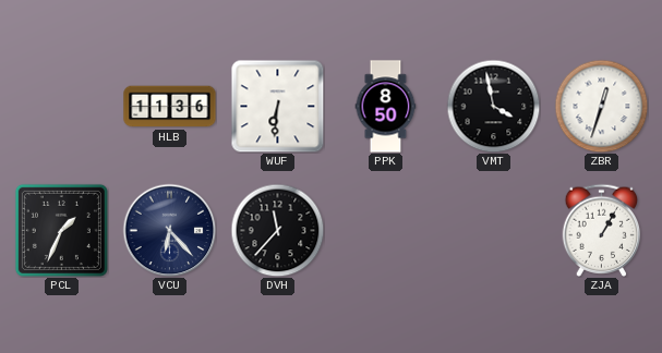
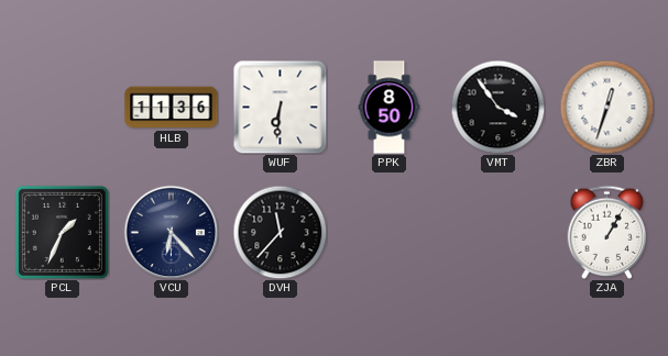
VMT: 3:58 -> 3:54
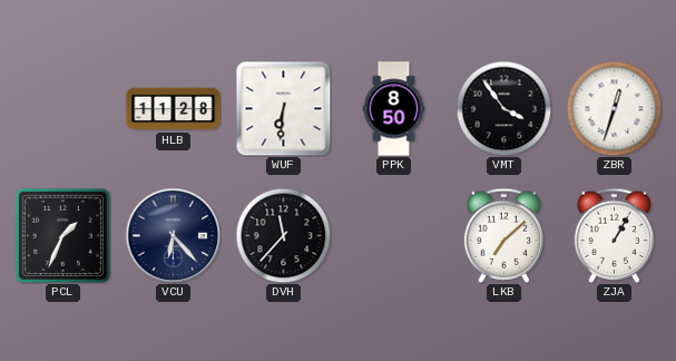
HLB: 11:36 -> 11:28
LKB: none -> 7:08
